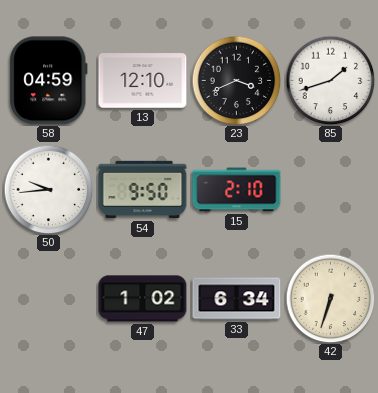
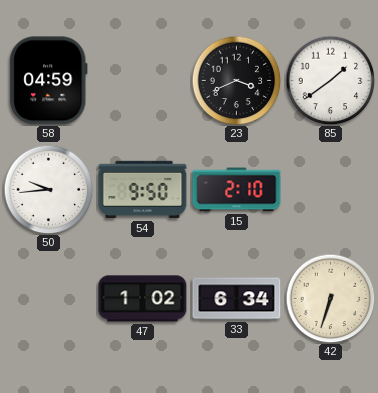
13: 12:10 -> none
85: 1:42 -> 1:39
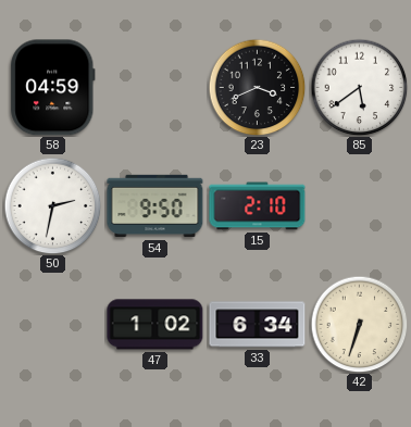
85: 1:39 -> 5:39
50: 9:44 -> 2:32
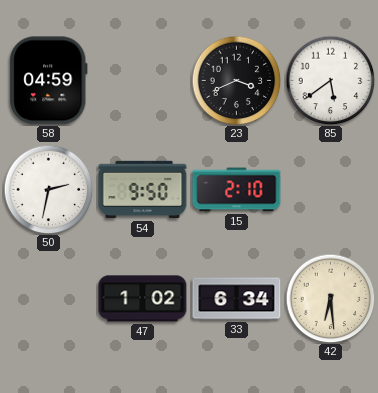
42: 6:33 -> 6:29
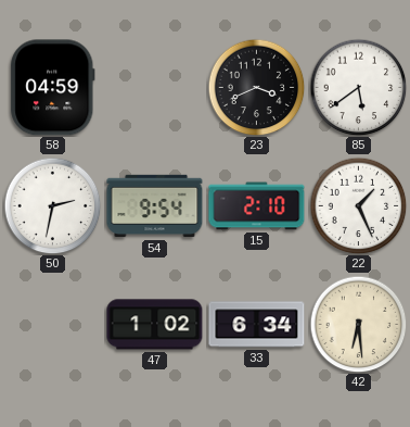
54: 9:50 -> 9:54
22: none -> 1:26
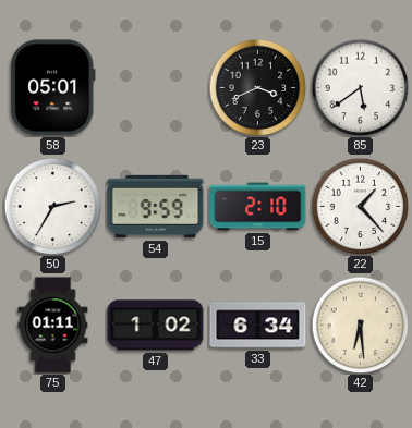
58: 04:59 -> 05:01
50: 2:32 -> 2:35
54: 9:54 -> 9:59
22: 1:26 -> 1:23
75: none -> 01:11
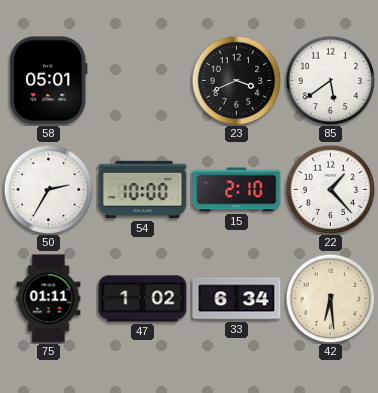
54: 9:59 -> 10:00
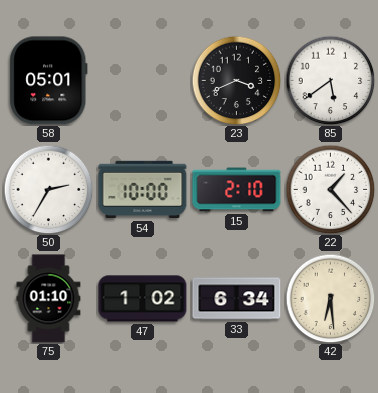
75: 01:11 -> 01:10
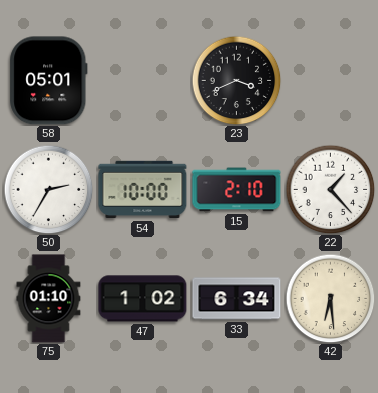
85: 5:39 -> none
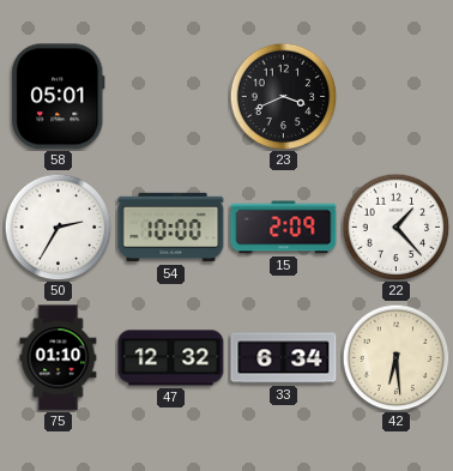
15: 2:10 -> 2:09
47: 1:02 -> 12:32
